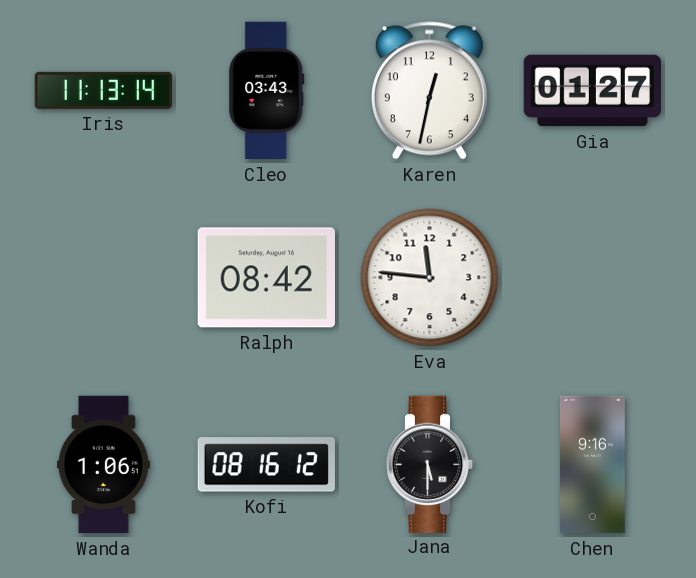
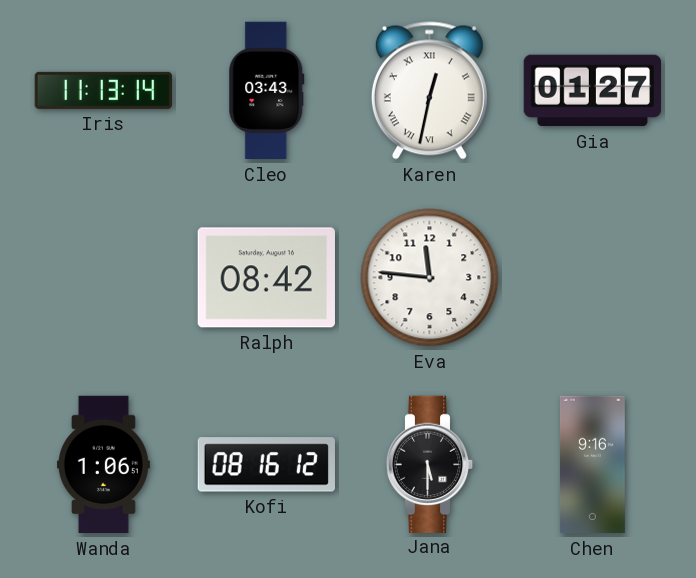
Karen numerals: Arabic -> Roman
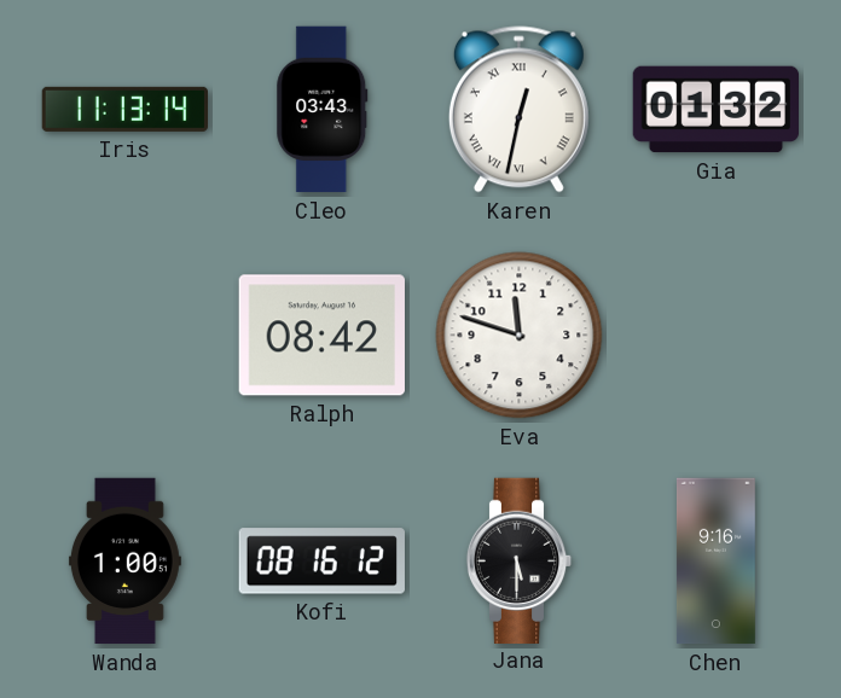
Gia: 01:27 -> 01:32
Eva: 11:46 -> 11:48
Wanda: 1:06 -> 1:00
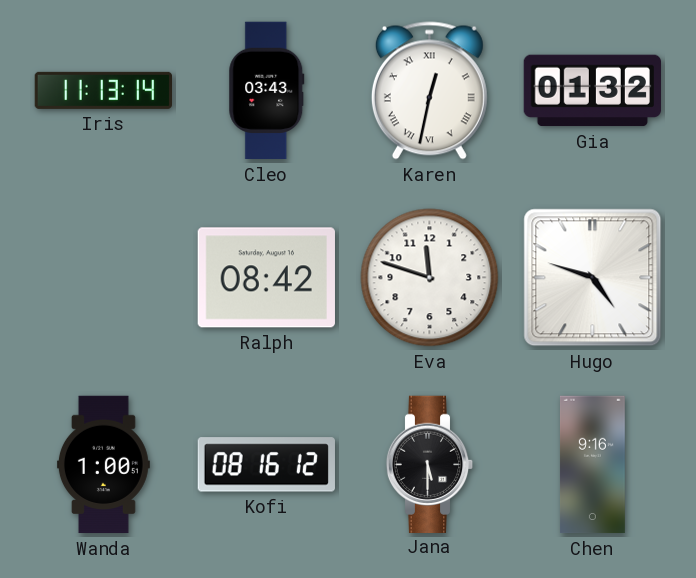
Hugo: none -> 4:48
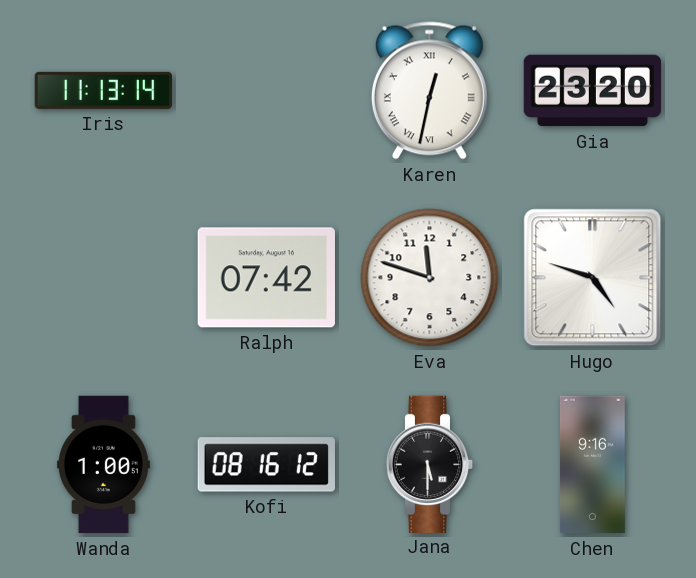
Cleo: 03:43 -> none
Gia: 01:32 -> 23:20
Ralph: 08:42 -> 07:42
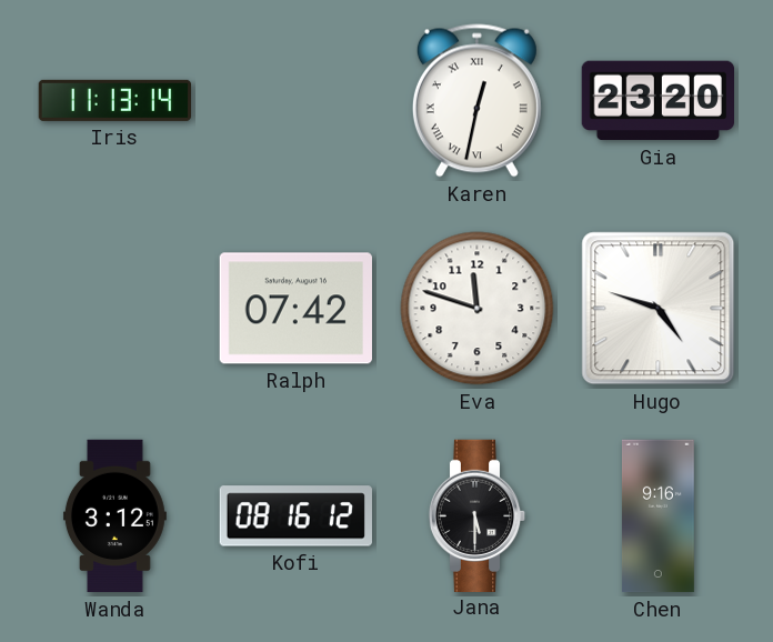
Wanda: 1:00 -> 3:12
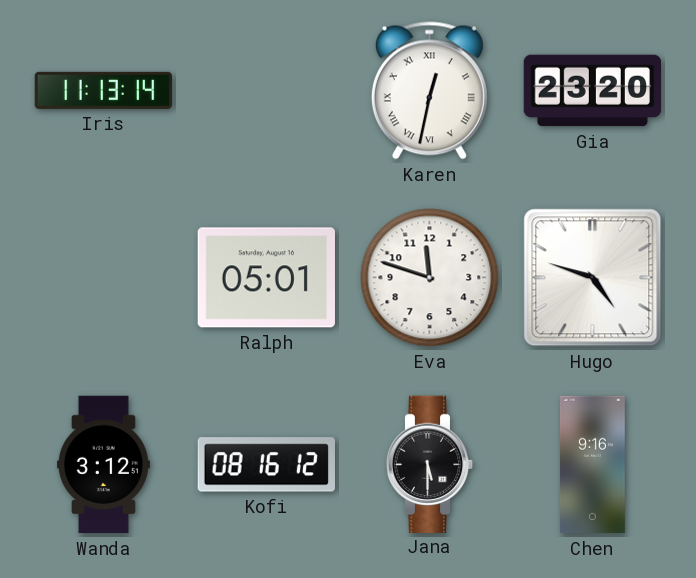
Ralph: 07:42 -> 05:01
